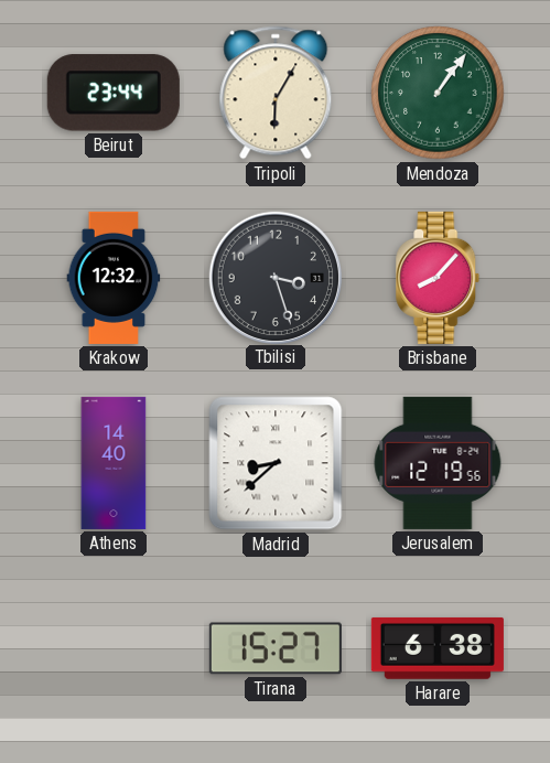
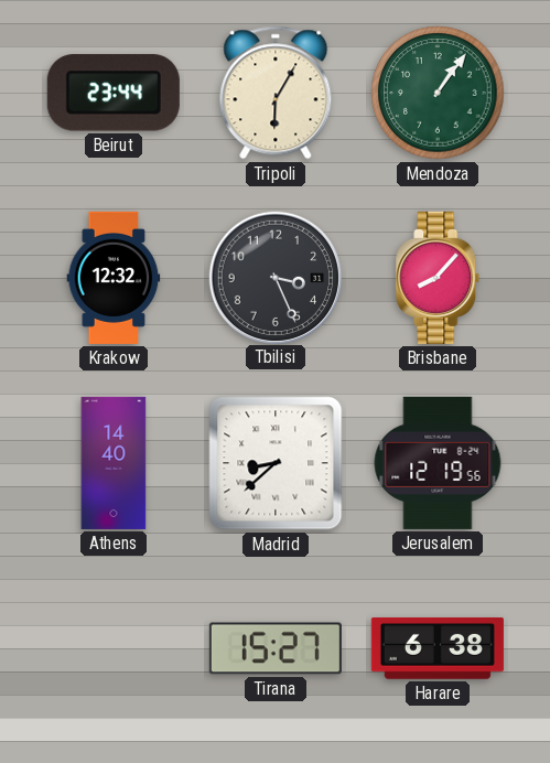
Tbilisi: 3:27 -> 3:26
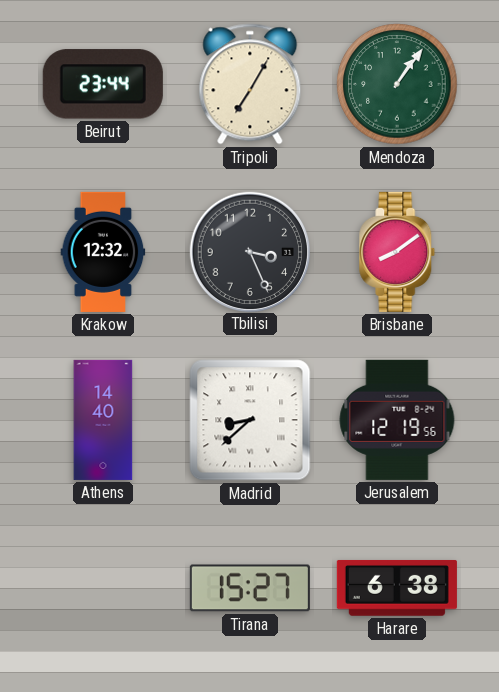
Tripoli: 6:05 -> 7:05
Brisbane: 8:07 -> 8:09
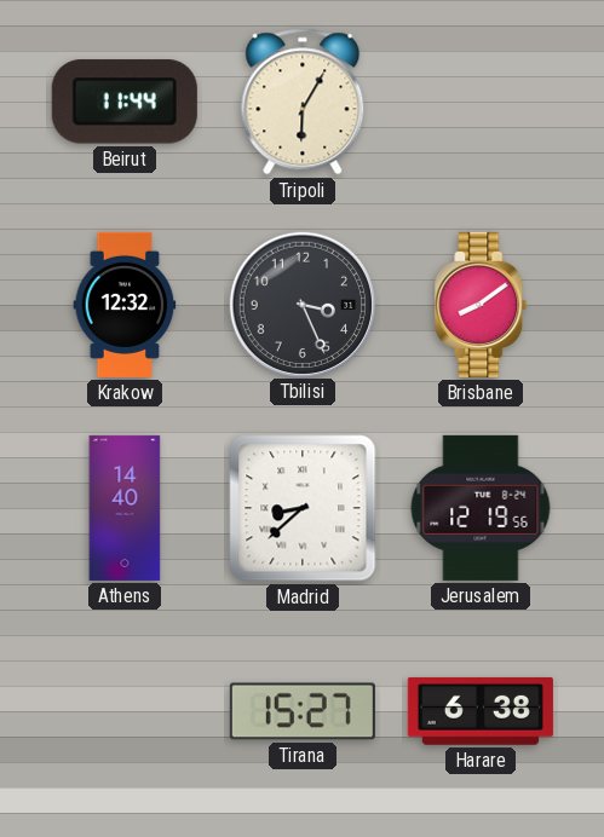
Beirut: 23:44 -> 11:44
Tripoli: 7:05 -> 6:05
Mendoza: 1:06 -> none
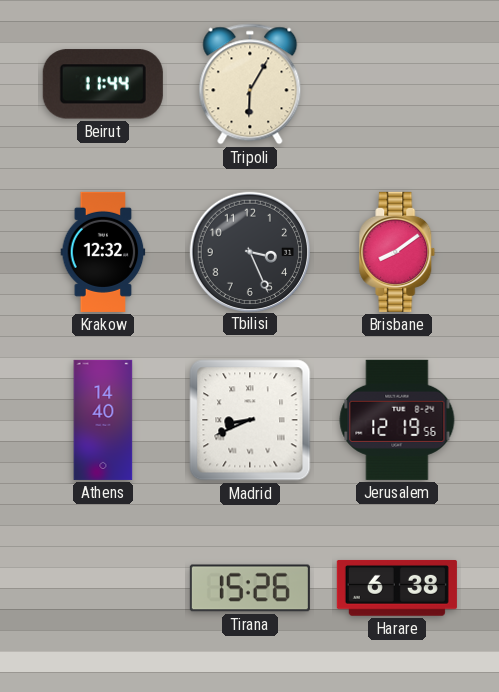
Madrid: 8:38 -> 8:41
Tirana: 15:27 -> 15:26
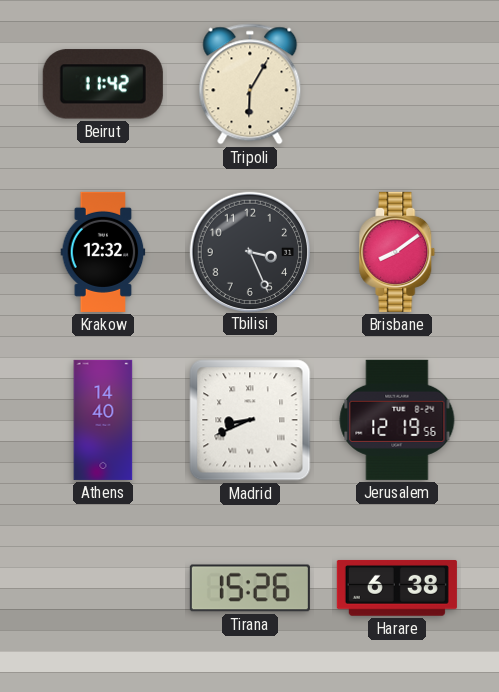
Beirut: 11:44 -> 11:42
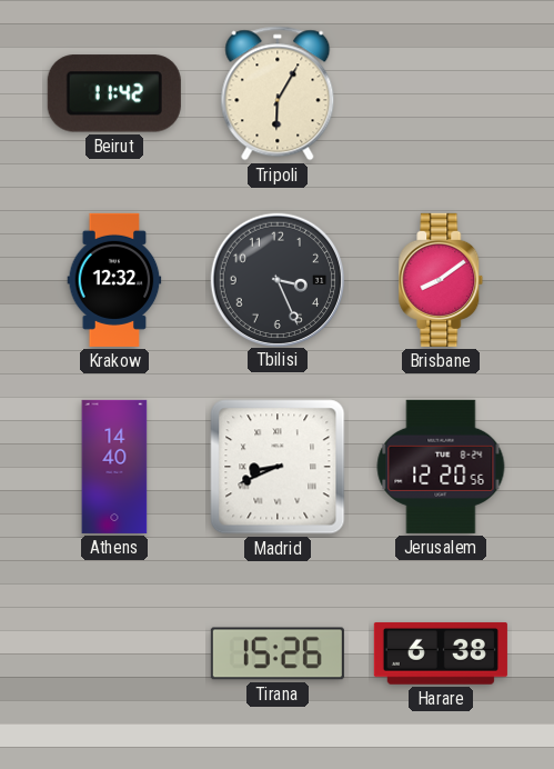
Jerusalem: 12:19 -> 12:20
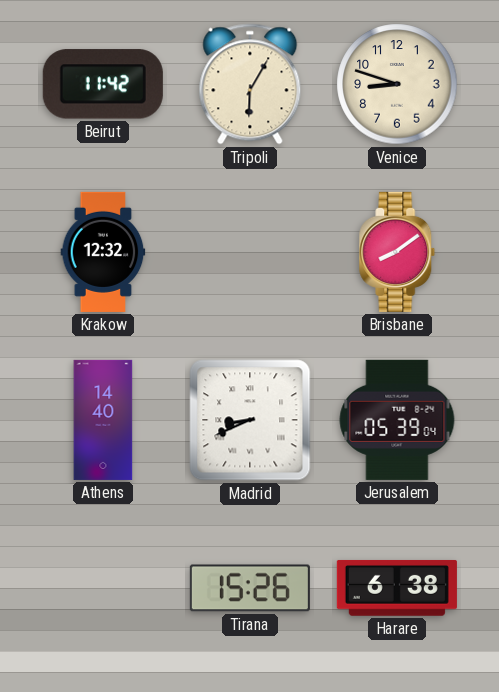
Venice: none -> 8:48
Tbilisi: 3:26 -> none
Jerusalem: 12:20 -> 05:39
